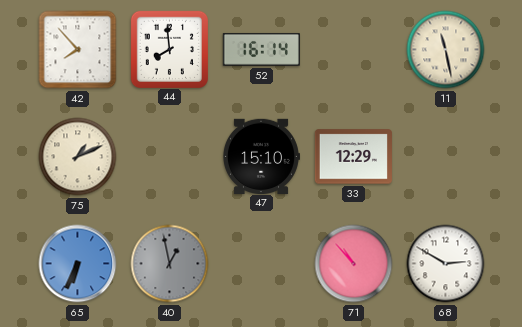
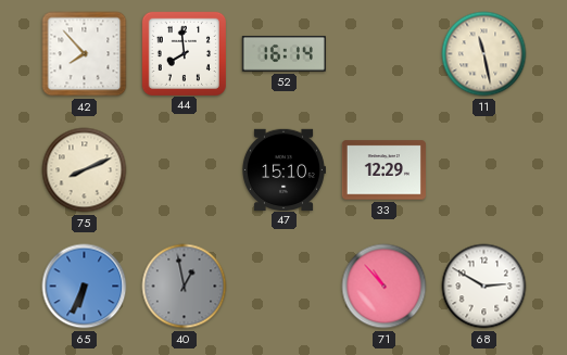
75: 1:11 -> 8:11
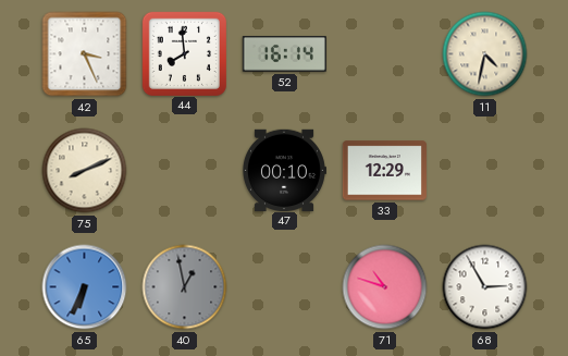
42: 7:53 -> 3:26
11: 11:28 -> 4:32
47: 15:10 -> 00:10
71: 10:53 -> 10:48
68: 2:50 -> 2:55
